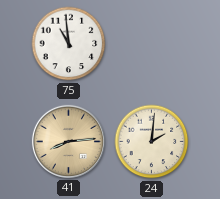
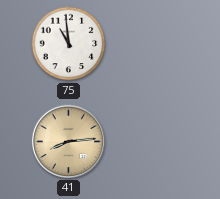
24: 2:01 -> none
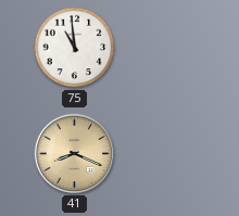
41: 8:14 -> 8:19
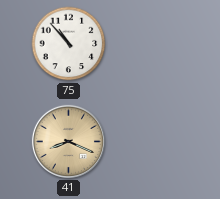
75: 10:59 -> 10:53
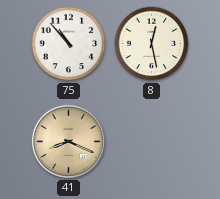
8: none -> 12:28
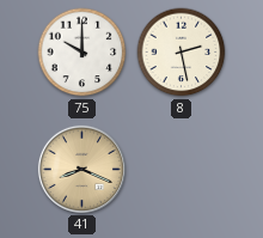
75: 10:53 -> 10:00
8: 12:28 -> 2:28
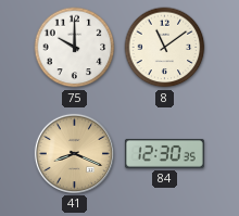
8: 2:28 -> 11:09
84: none -> 12:30
